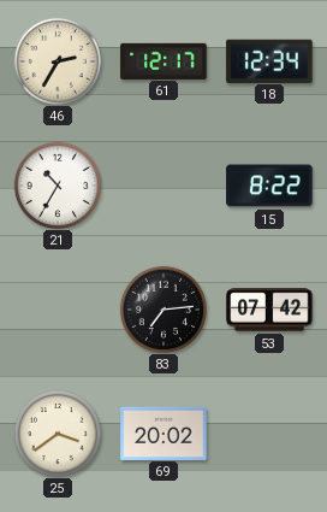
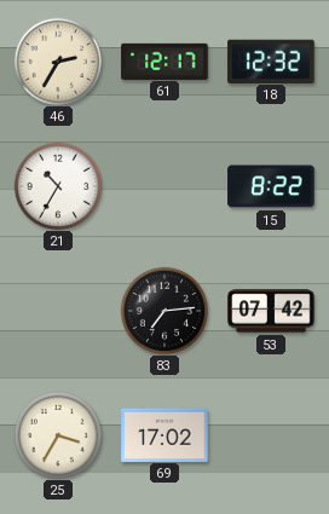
18: 12:34 -> 12:32
25: 3:39 -> 3:35
69: 20:02 -> 17:02
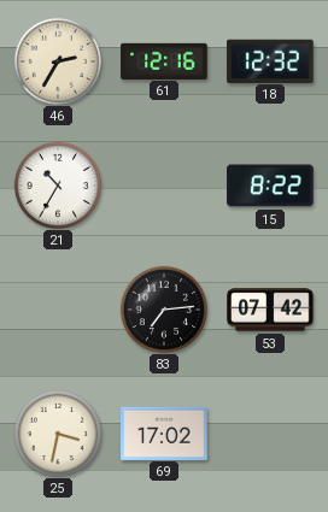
61: 12:17 -> 12:16
25: 3:35 -> 3:32
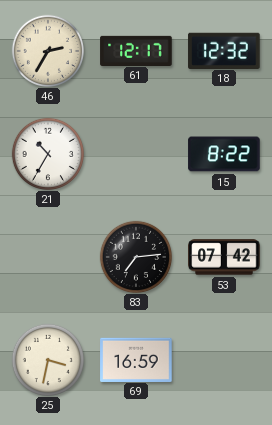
61: 12:16 -> 12:17
69: 17:02 -> 16:59
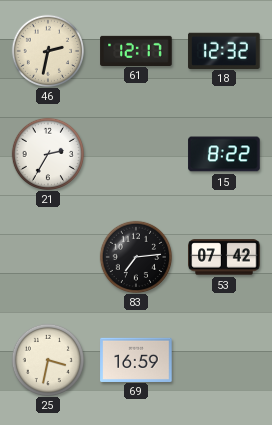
46: 2:35 -> 2:32
21: 10:35 -> 2:35
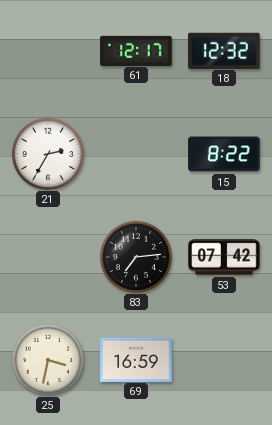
46: 2:32 -> none
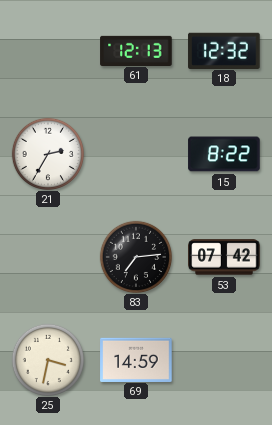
61: 12:17 -> 12:13
69: 16:59 -> 14:59
